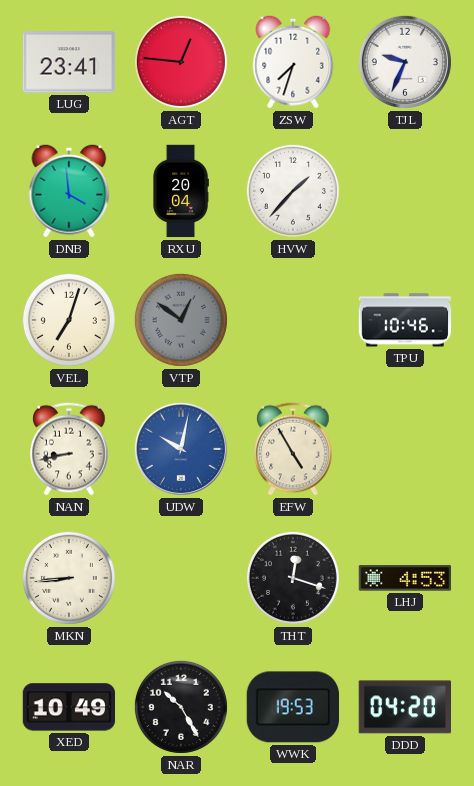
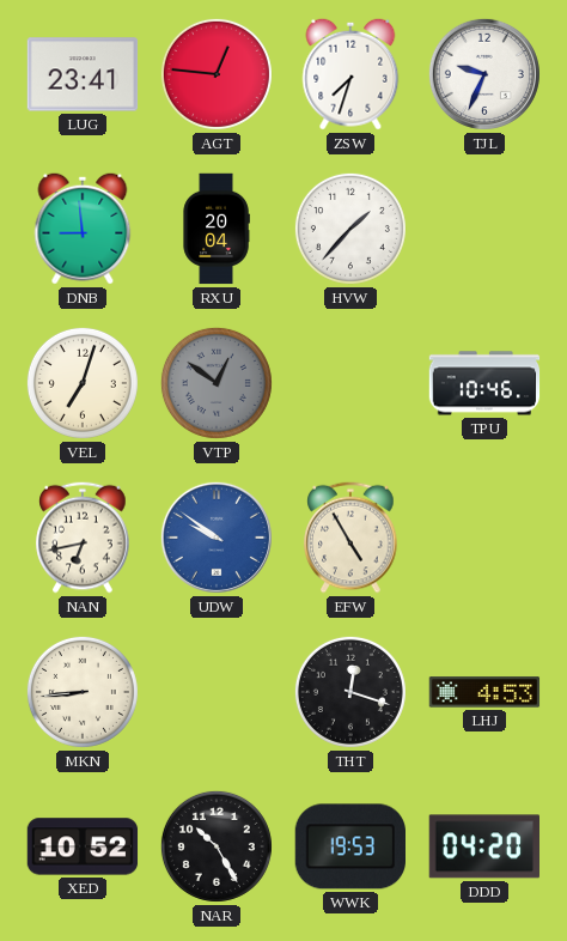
DNB: 3:59 -> 8:59
NAN: 8:43 -> 6:43
UDW: 10:02 -> 9:51
XED: 10:49 -> 10:52
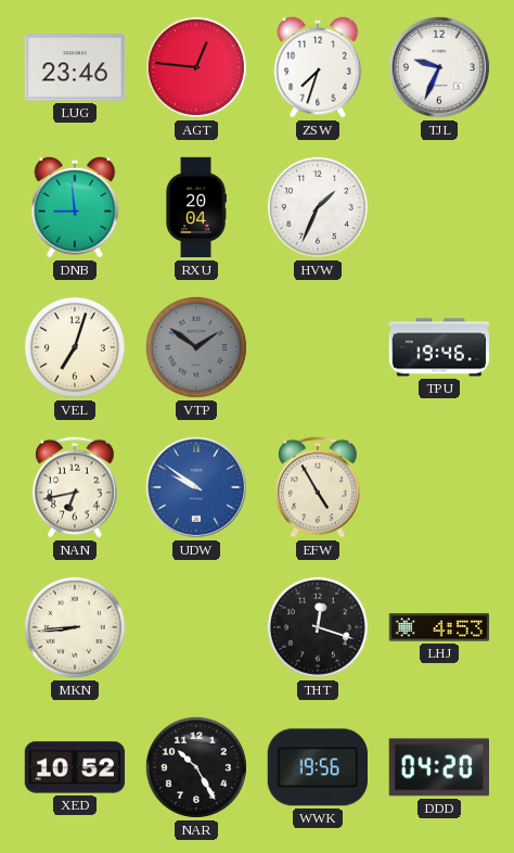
LUG: 23:41 -> 23:46
HVW: 1:37 -> 1:34
VTP: 12:51 -> 1:51
TPU: 10:46 -> 19:46
WWK: 19:53 -> 19:56
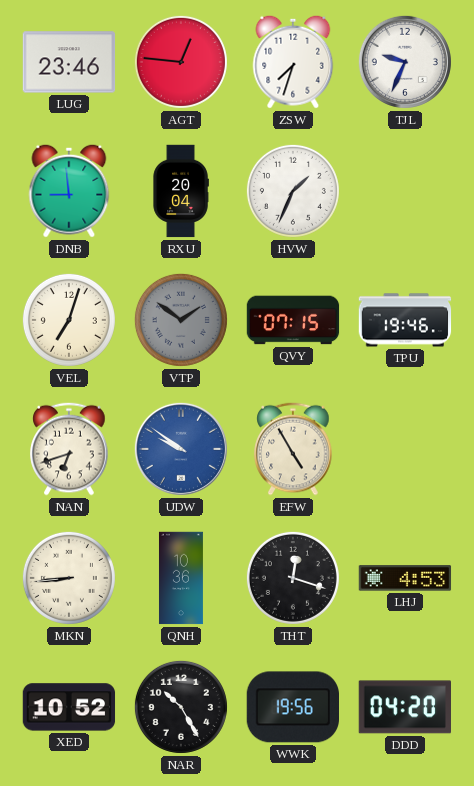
QVY: none -> 07:15
NAN: 6:43 -> 6:42
QNH: none -> 10:36
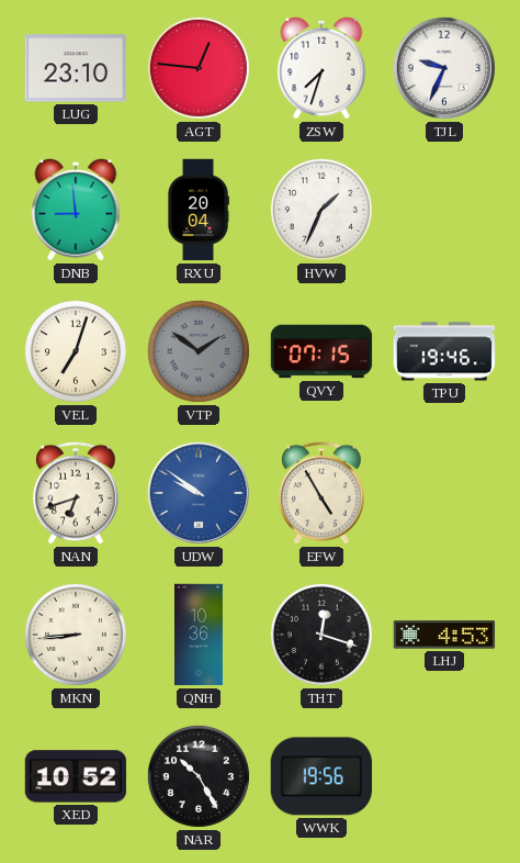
LUG: 23:46 -> 23:10
DDD: 04:20 -> none
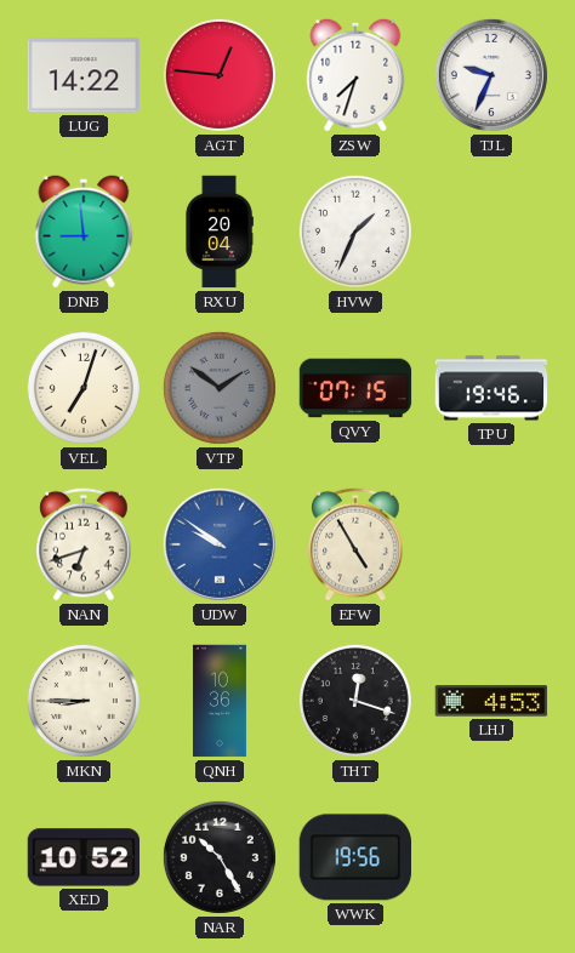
LUG: 23:10 -> 14:22
MKN: 8:44 -> 8:45
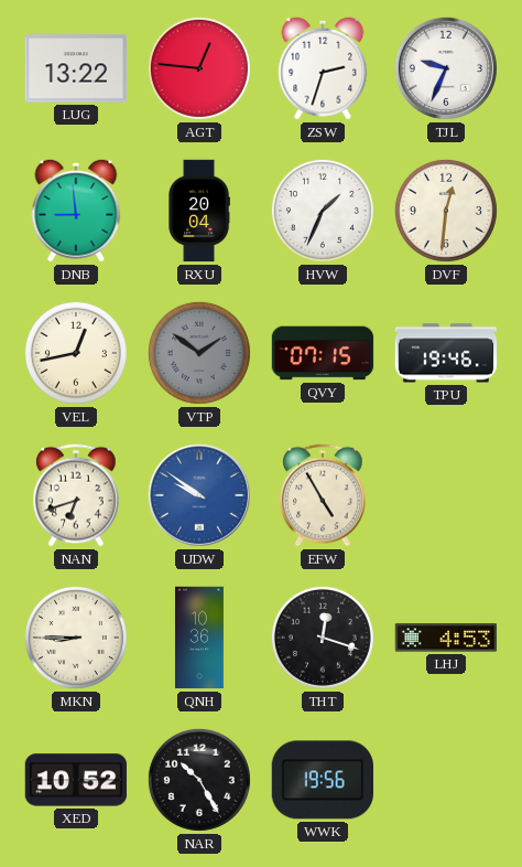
LUG: 14:22 -> 13:22
ZSW: 7:33 -> 2:33
DVF: none -> 12:31
VEL: 7:03 -> 12:43
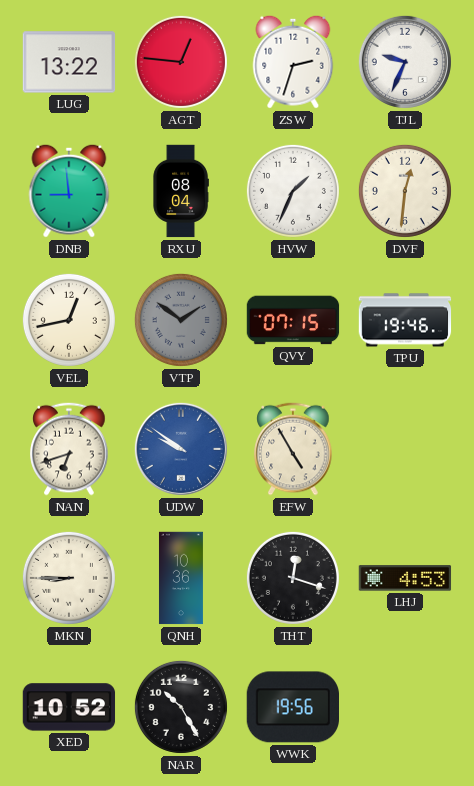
RXU: 20:04 -> 08:04
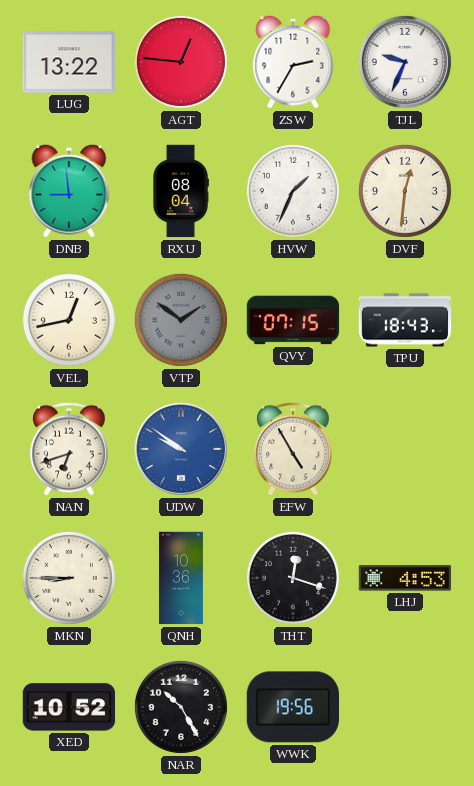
ZSW: 2:33 -> 2:35
TPU: 19:46 -> 18:43
